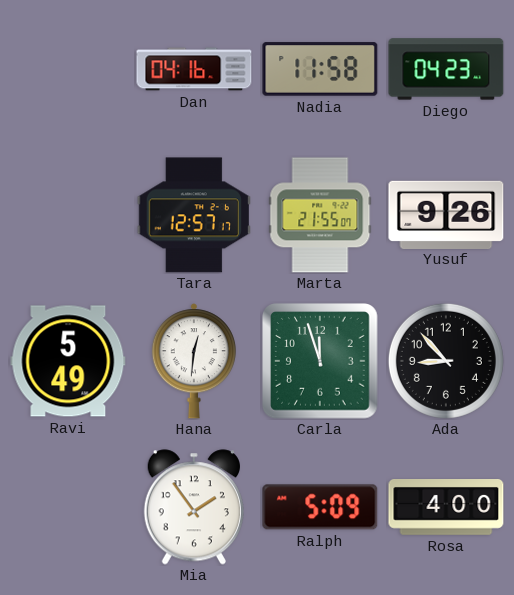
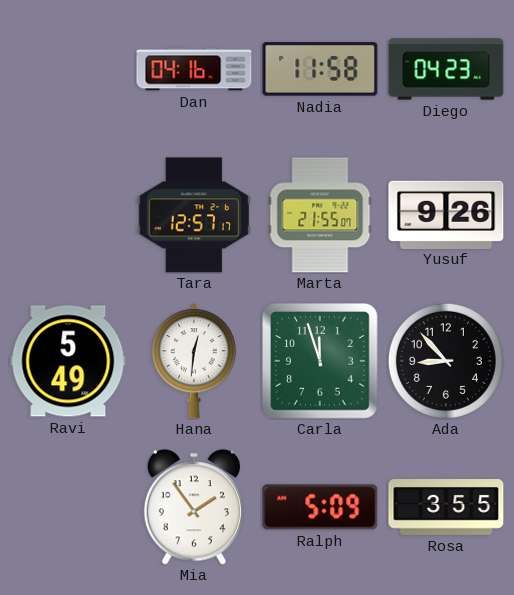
Rosa: 4:00 -> 3:55
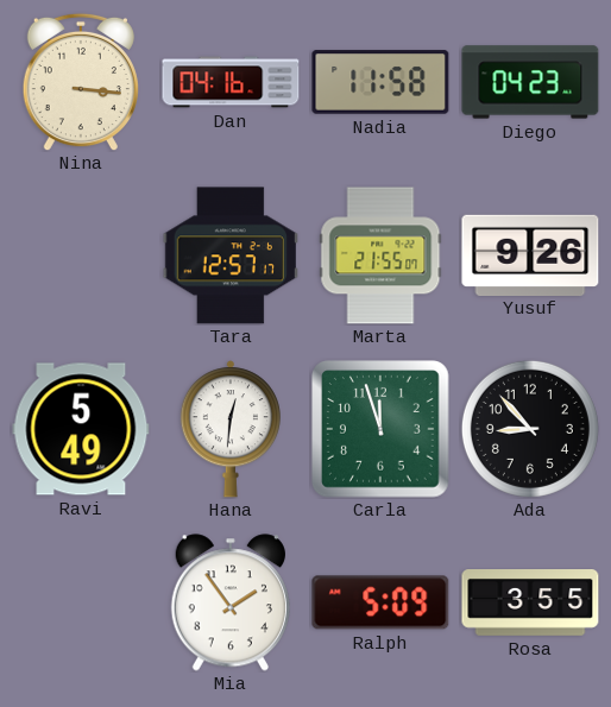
Nina: none -> 3:16
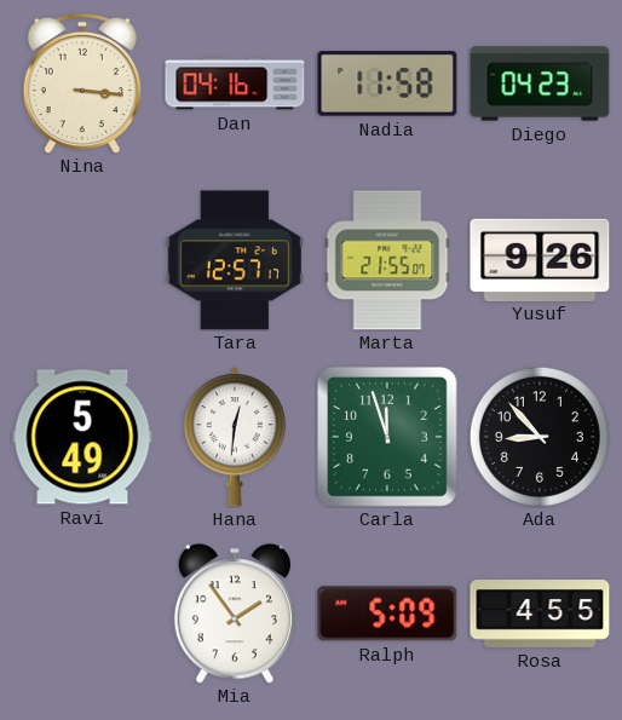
Rosa: 3:55 -> 4:55
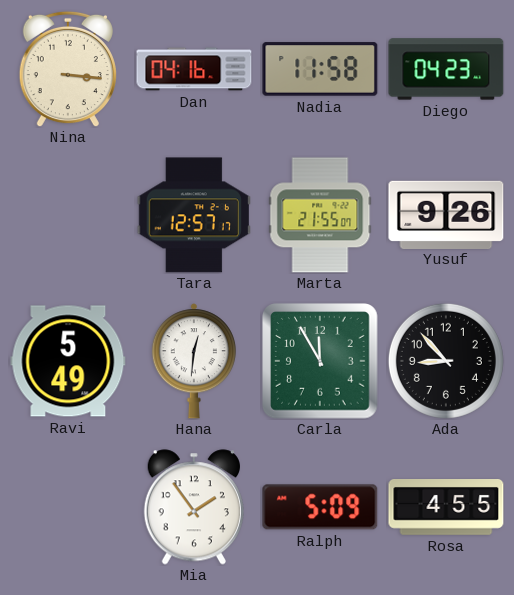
Carla: 11:57 -> 11:55
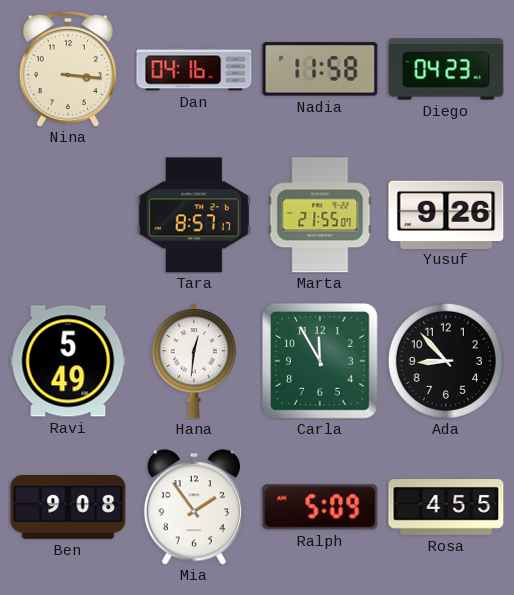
Tara: 12:57 -> 8:57
Ben: none -> 9:08
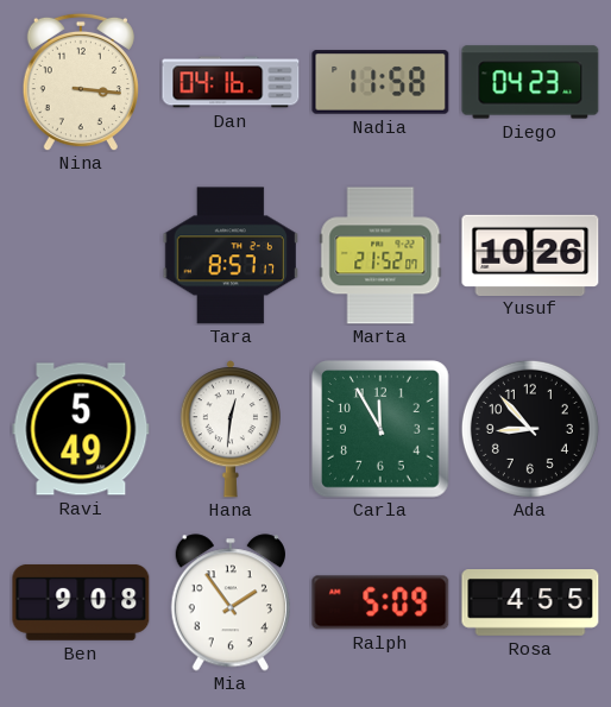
Marta: 21:55 -> 21:52
Yusuf: 9:26 -> 10:26
